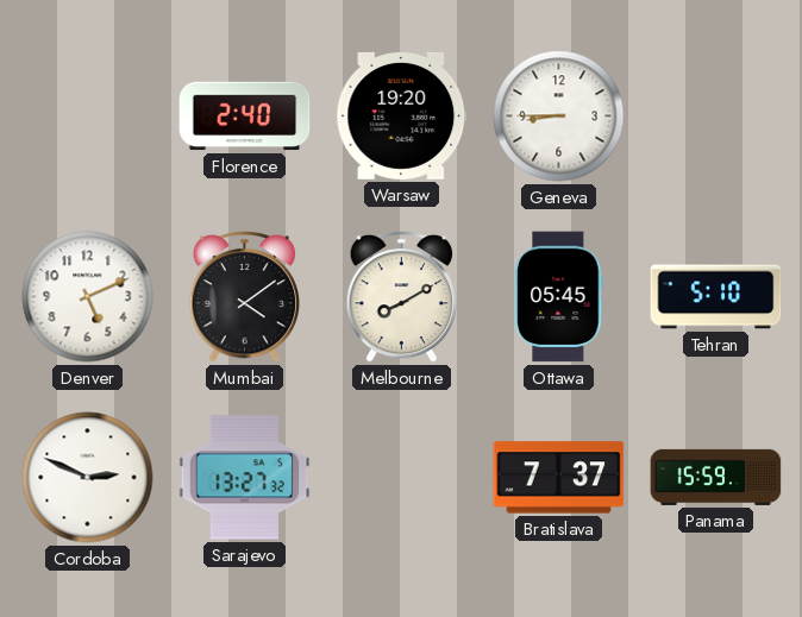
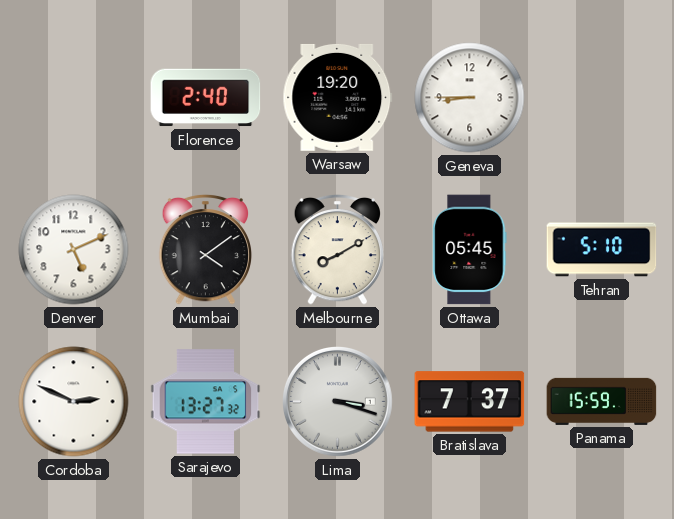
Lima: none -> 3:18
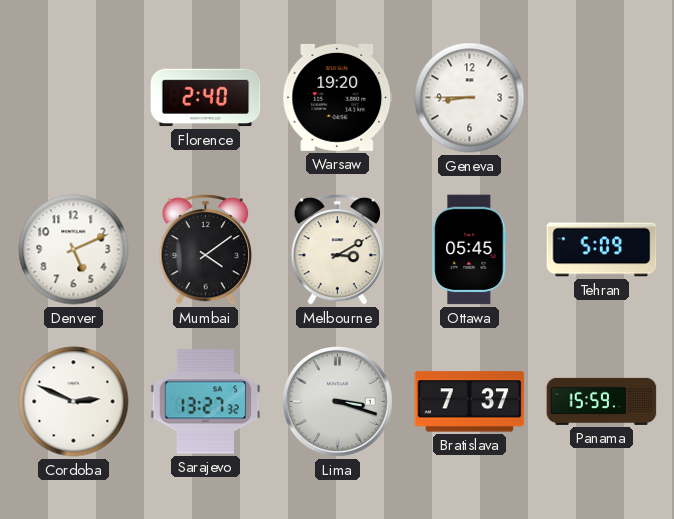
Melbourne: 8:10 -> 3:10
Tehran: 5:10 -> 5:09
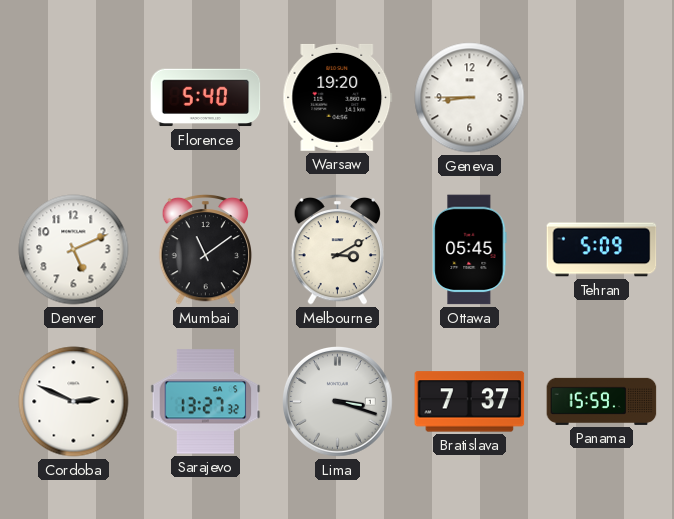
Florence: 2:40 -> 5:40
Mumbai: 4:09 -> 11:09
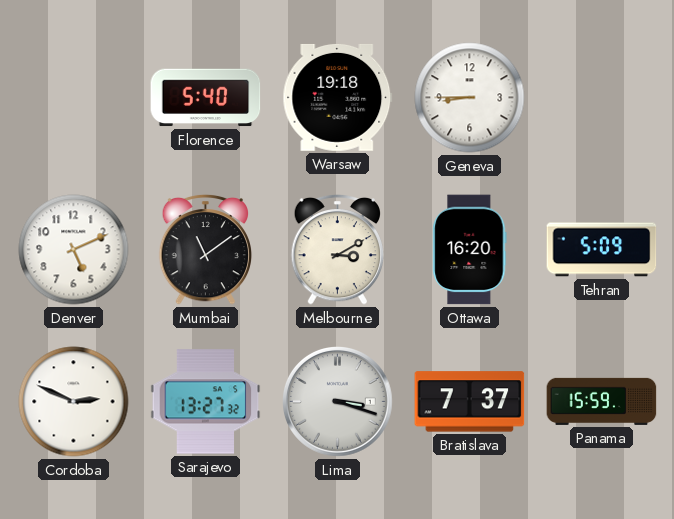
Warsaw: 19:20 -> 19:18
Ottawa: 05:45 -> 16:20
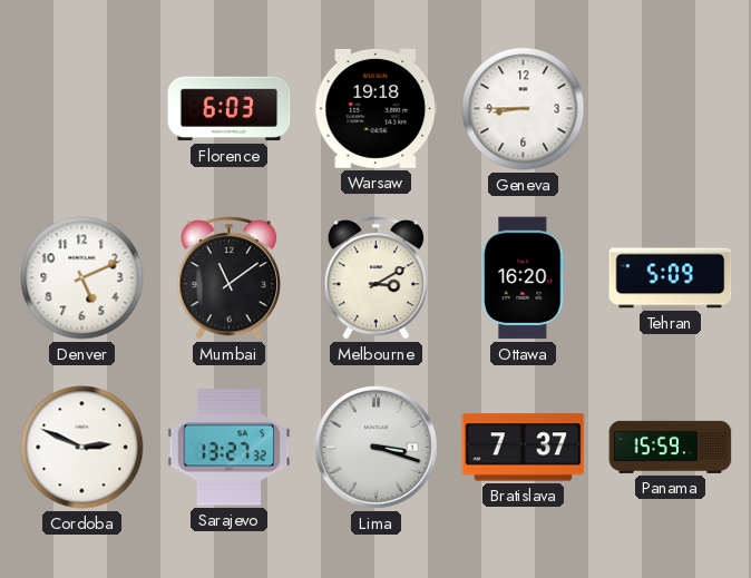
Florence: 5:40 -> 6:03
